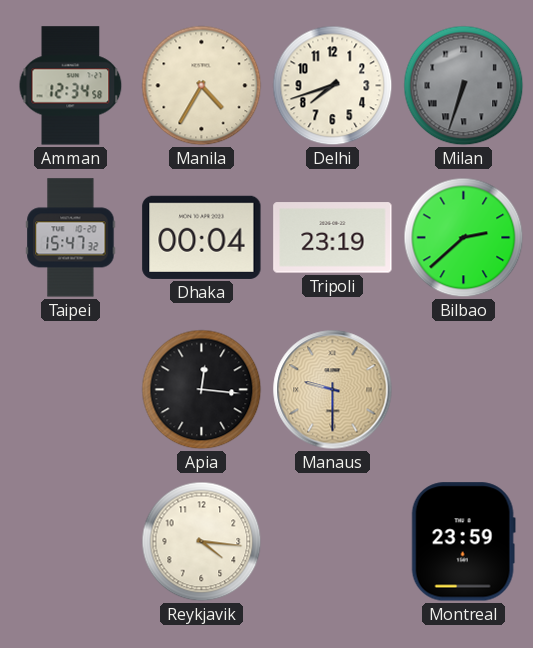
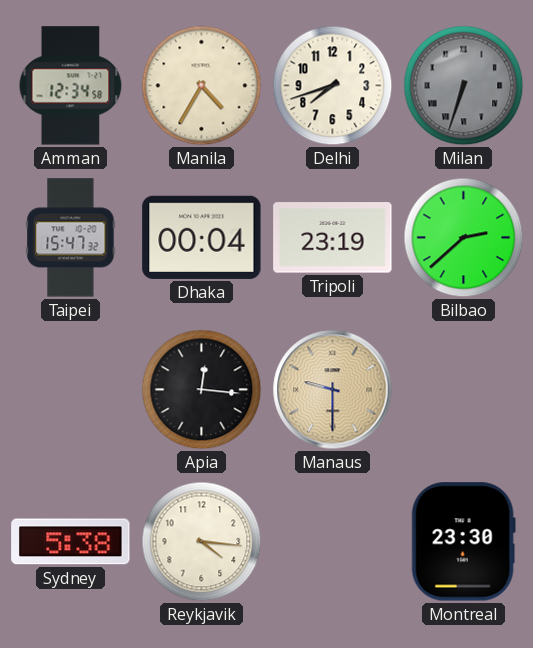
Sydney: none -> 5:38
Montreal: 23:59 -> 23:30
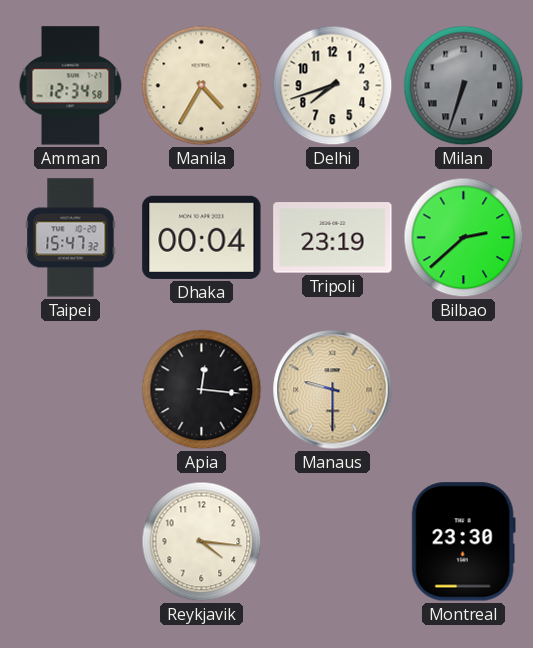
Sydney: 5:38 -> none
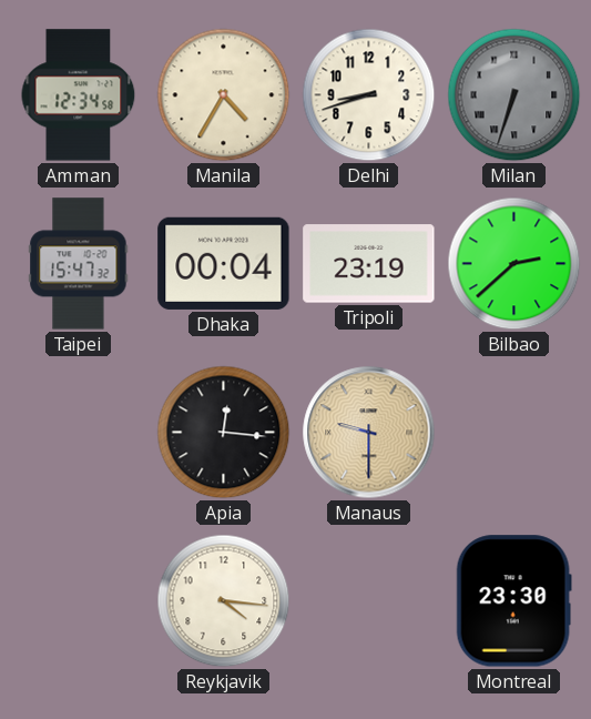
Delhi: 7:42 -> 8:42
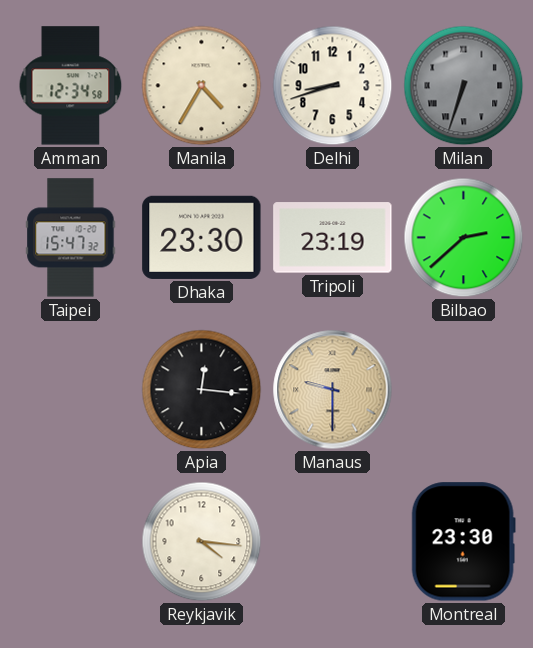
Dhaka: 00:04 -> 23:30
